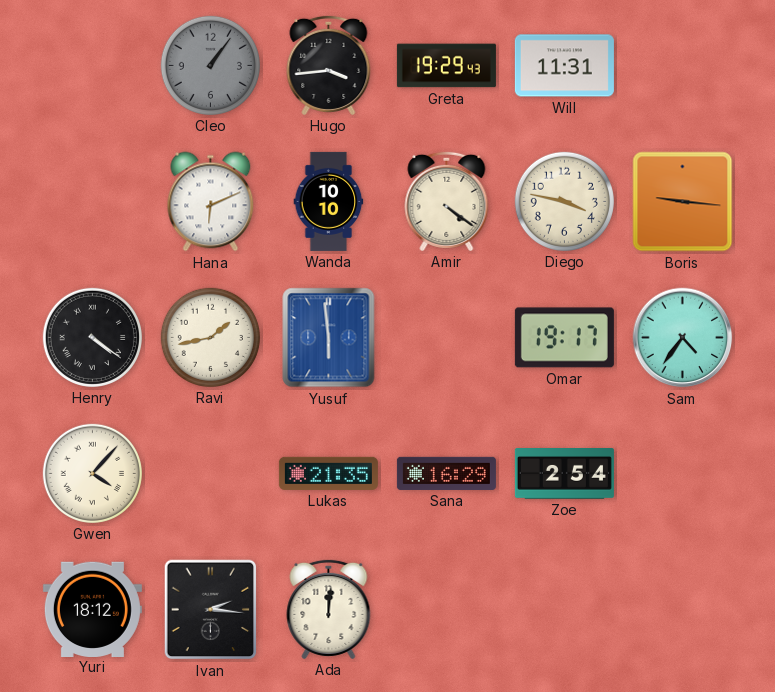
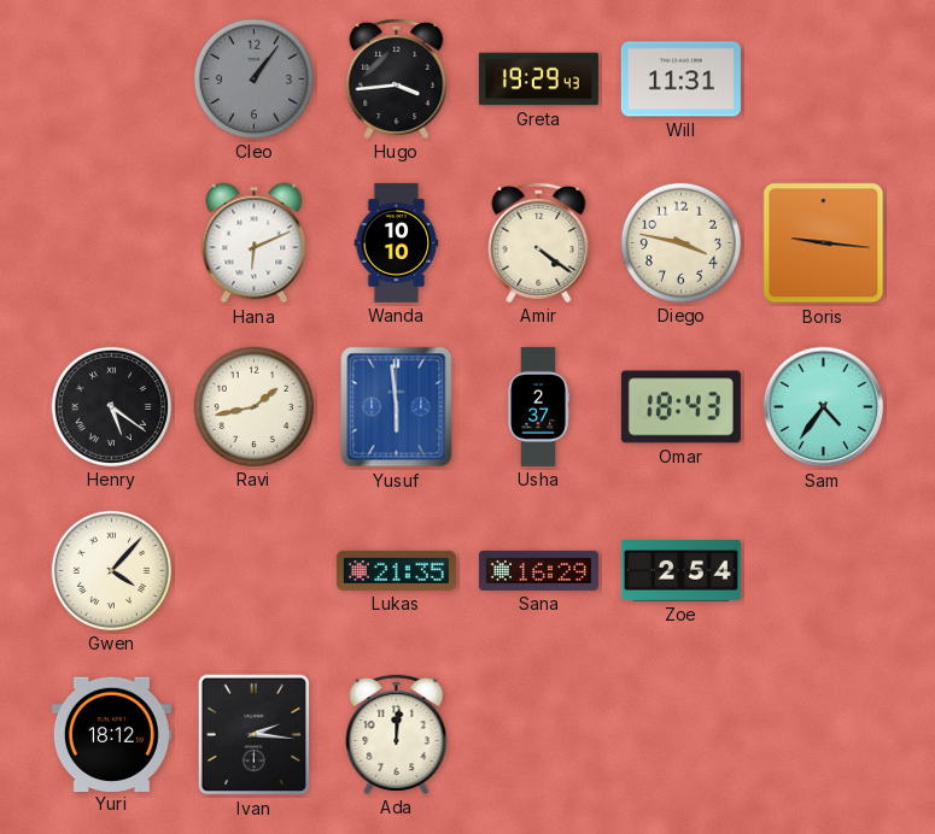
Henry: 4:21 -> 5:21
Usha: none -> 2:37
Omar: 19:17 -> 18:43
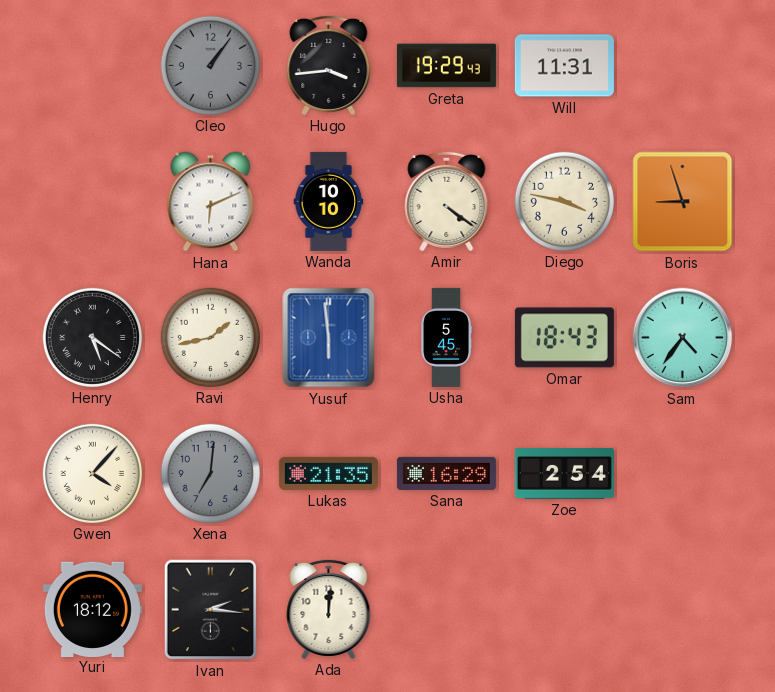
Boris: 9:16 -> 8:57
Usha: 2:37 -> 5:45
Xena: none -> 7:01
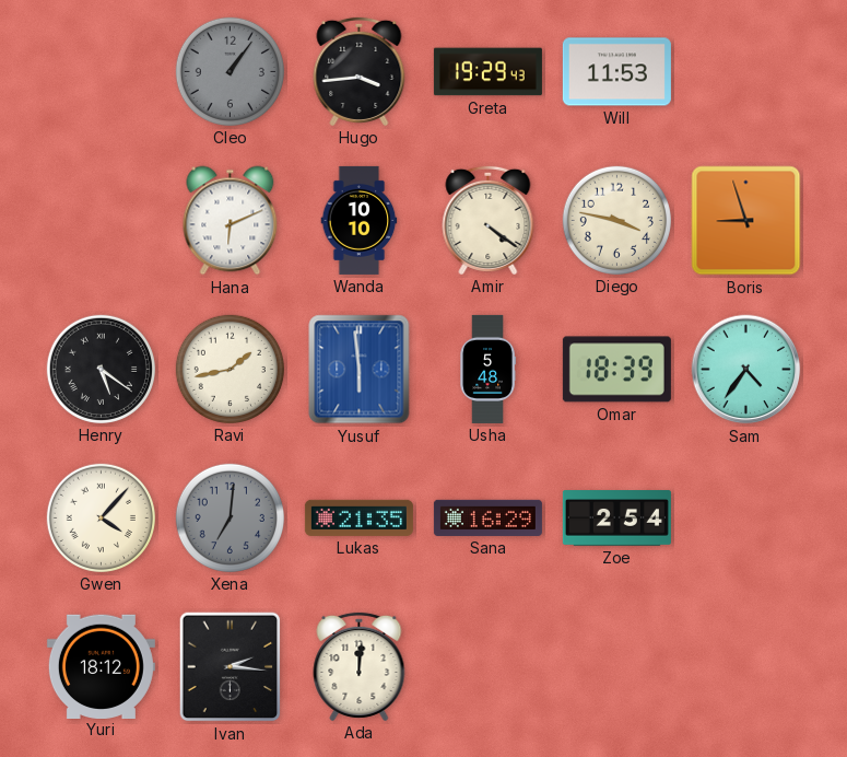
Will: 11:31 -> 11:53
Usha: 5:45 -> 5:48
Omar: 18:43 -> 18:39
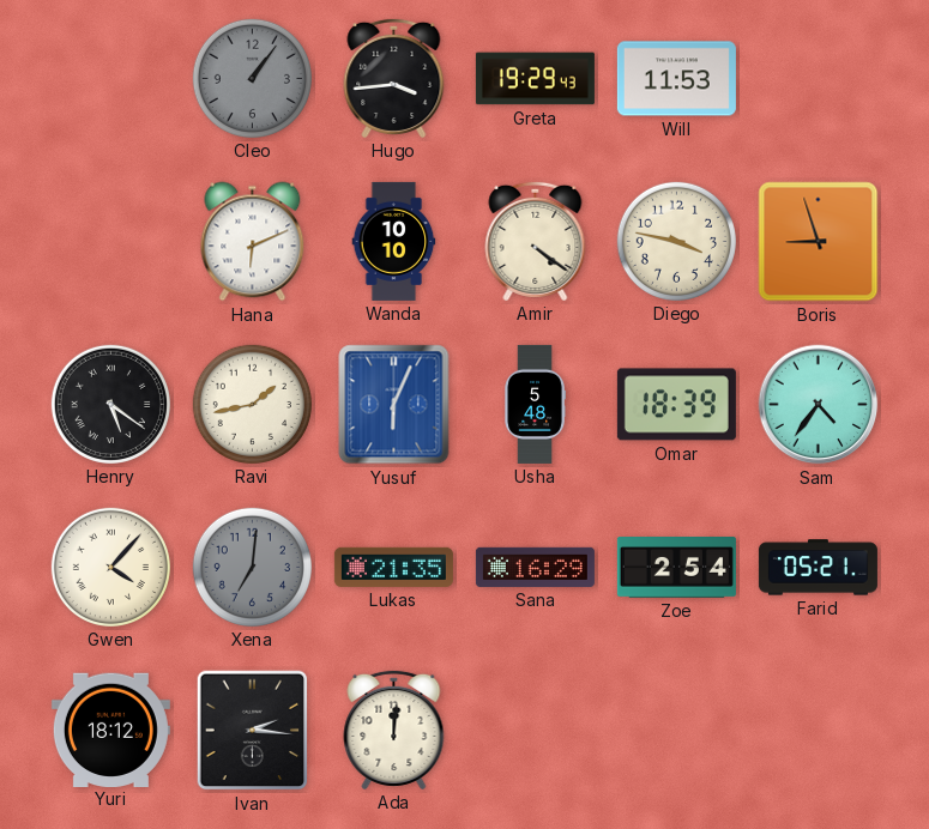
Yusuf: 5:59 -> 6:04
Farid: none -> 05:21
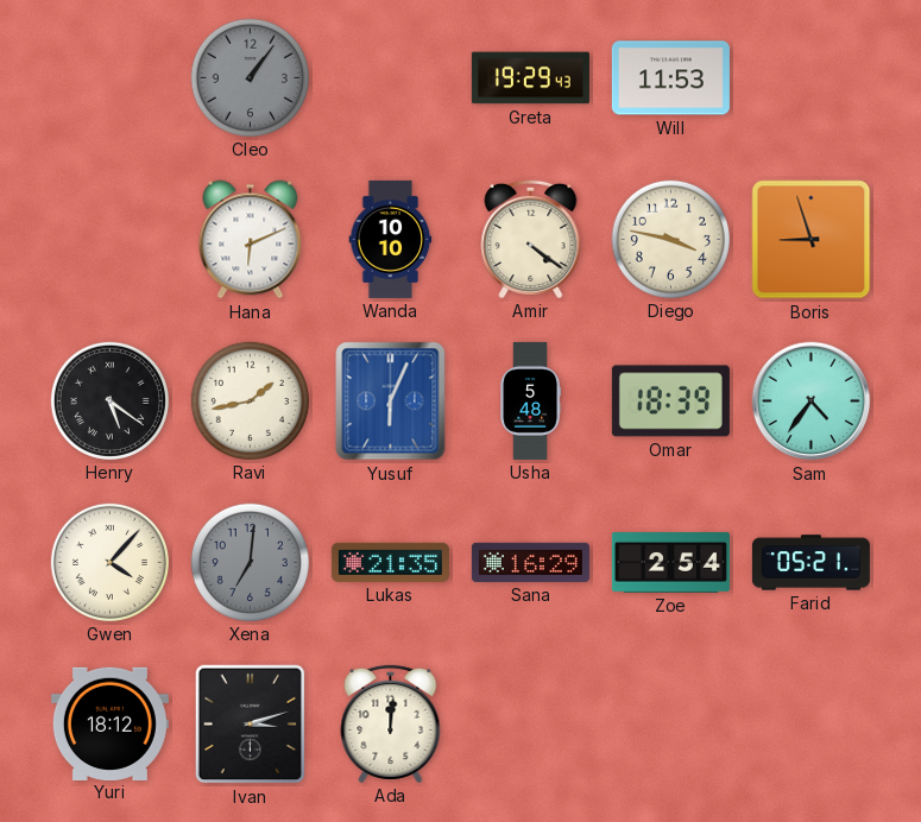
Hugo: 3:44 -> none
Ivan: 2:16 -> 3:12
